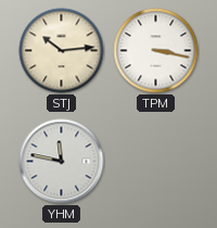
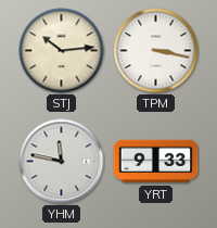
YRT: none -> 9:33
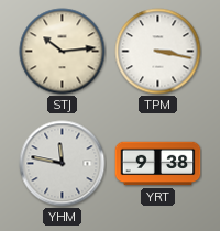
YRT: 9:33 -> 9:38
